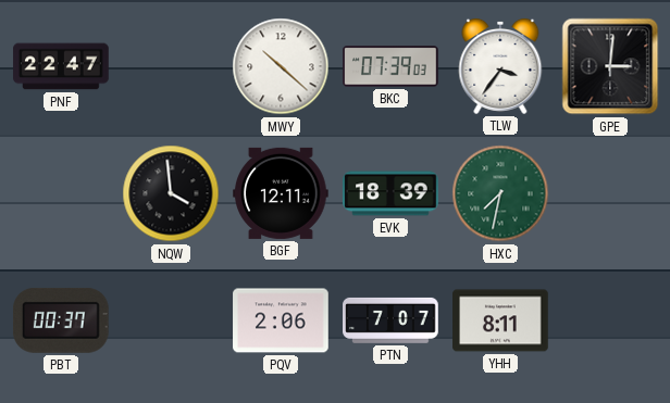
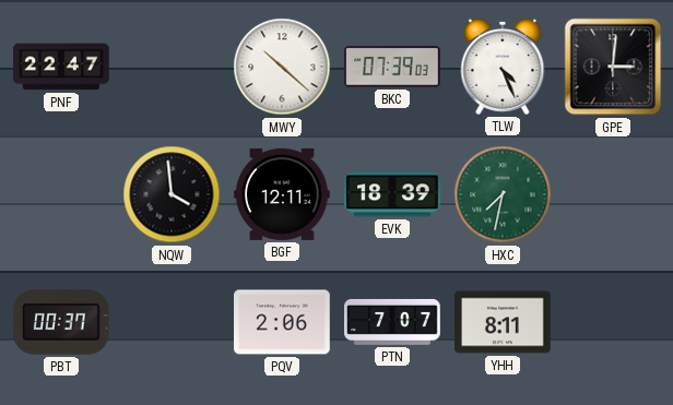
TLW: 3:36 -> 4:26
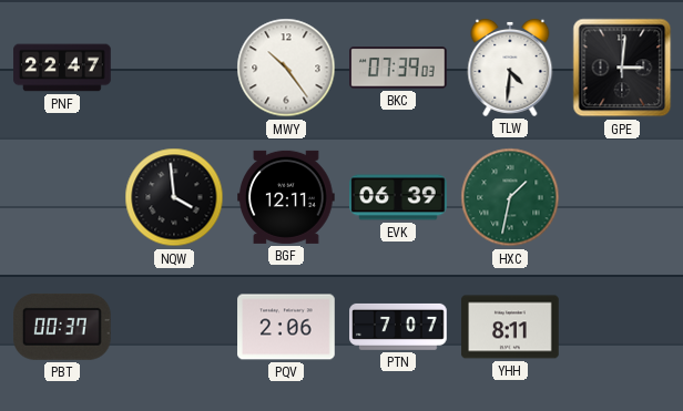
MWY: 10:22 -> 10:24
TLW: 4:26 -> 4:31
EVK: 18:39 -> 06:39
HXC: 7:32 -> 1:32
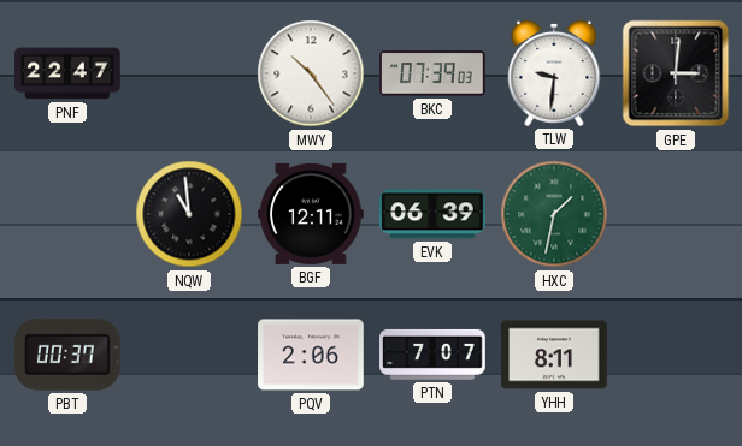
TLW: 4:31 -> 9:31
NQW: 3:59 -> 10:59
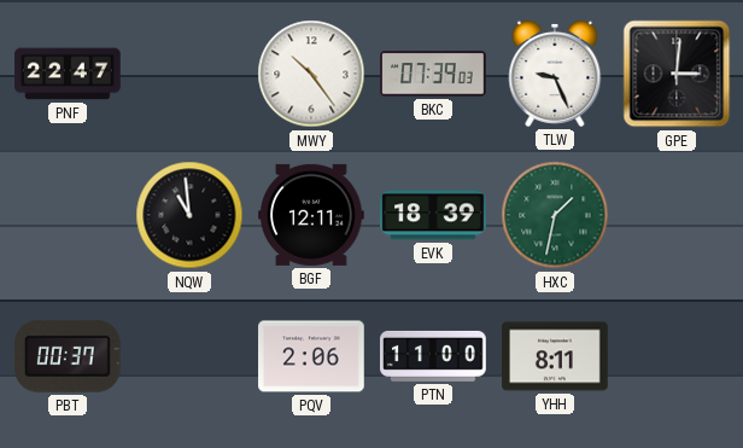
TLW: 9:31 -> 9:26
EVK: 06:39 -> 18:39
PTN: 7:07 -> 11:00
